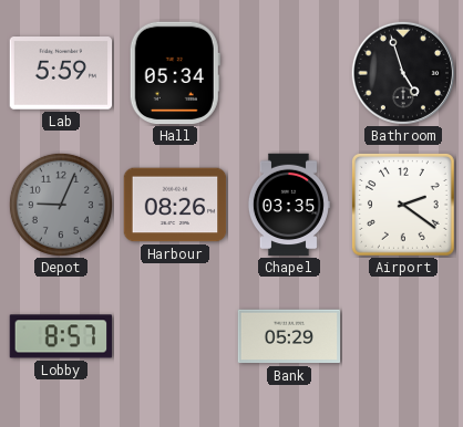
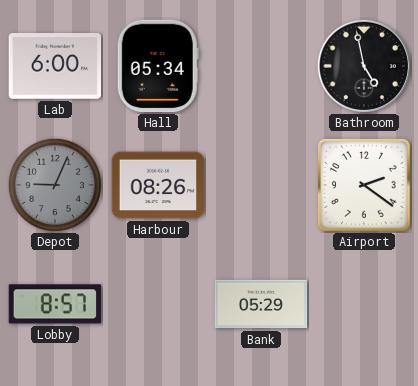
Lab: 5:59 -> 6:00
Bathroom: 4:57 -> 4:58
Chapel: 03:35 -> none
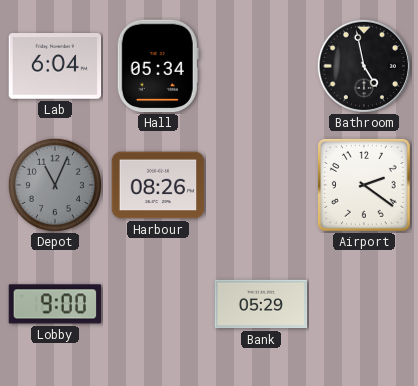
Lab: 6:00 -> 6:04
Depot: 9:04 -> 11:04
Lobby: 8:57 -> 9:00
